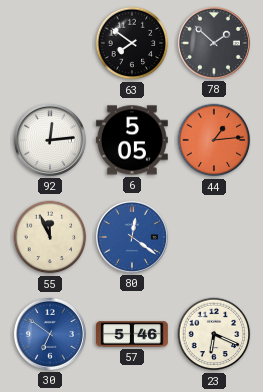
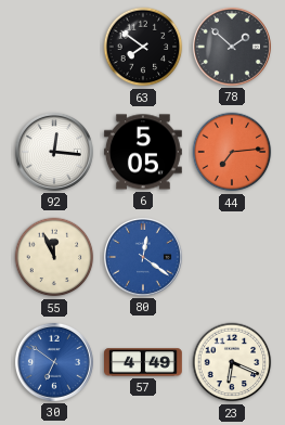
92: 12:14 -> 12:16
44: 1:14 -> 7:14
57: 5:46 -> 4:49
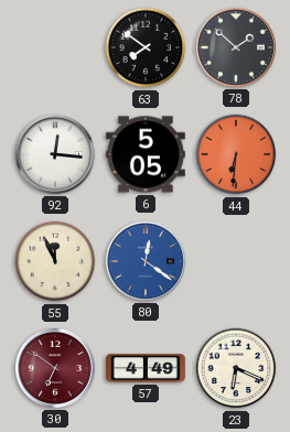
44: 7:14 -> 6:31
30 dial: blue -> burgundy
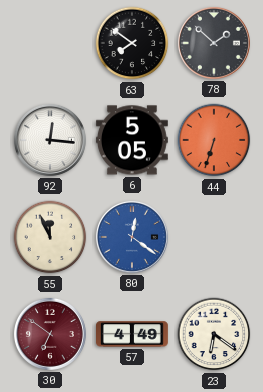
44: 6:31 -> 6:33
23: 6:19 -> 6:21
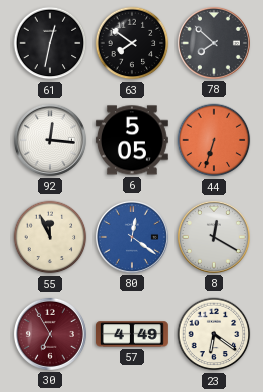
61: none -> 12:32
78: 1:52 -> 7:52
8: none -> 12:20
30: 6:51 -> 6:55
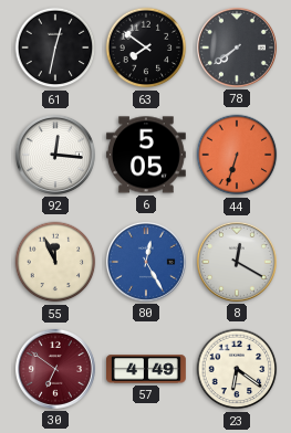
78: 7:52 -> 7:39
80: 12:21 -> 12:25
30: 6:55 -> 6:51
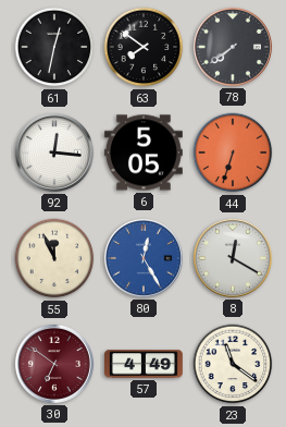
23: 6:21 -> 11:21
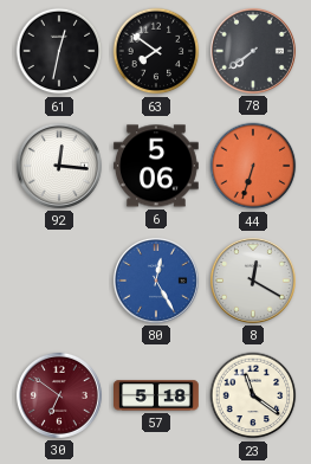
6: 5:05 -> 5:06
55: 11:56 -> none
57: 4:49 -> 5:18
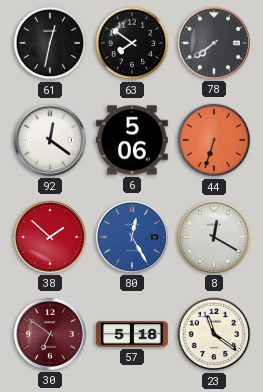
92: 12:16 -> 12:21
38: none -> 1:52
